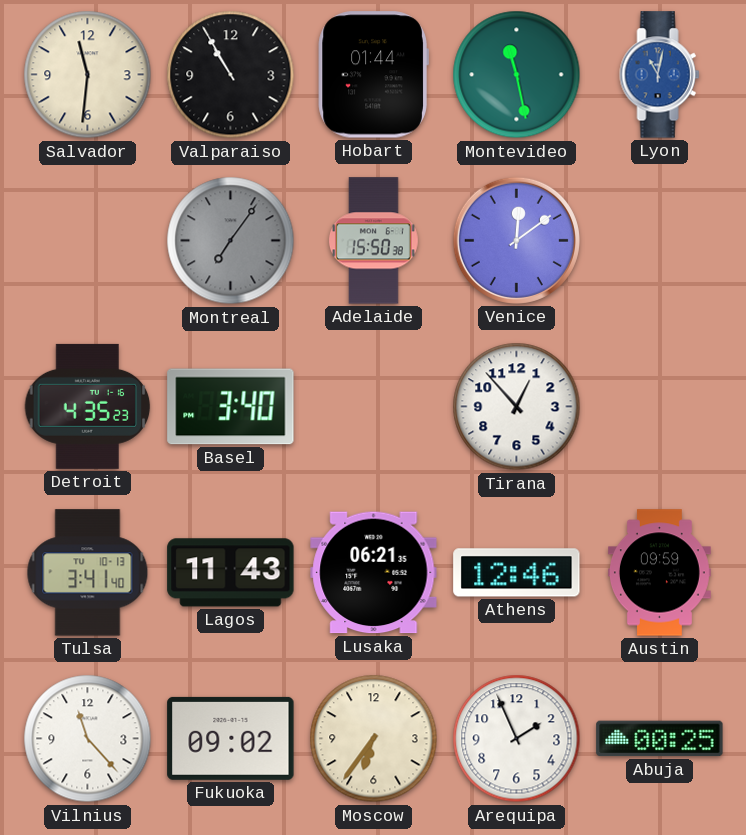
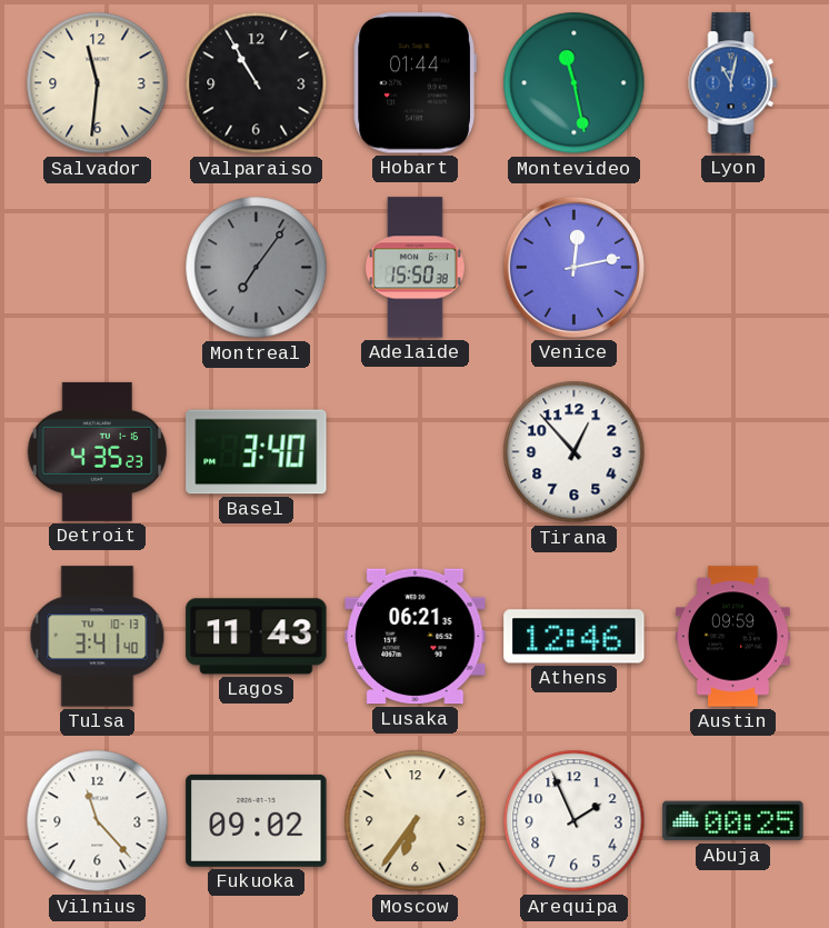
Venice: 12:09 -> 12:13
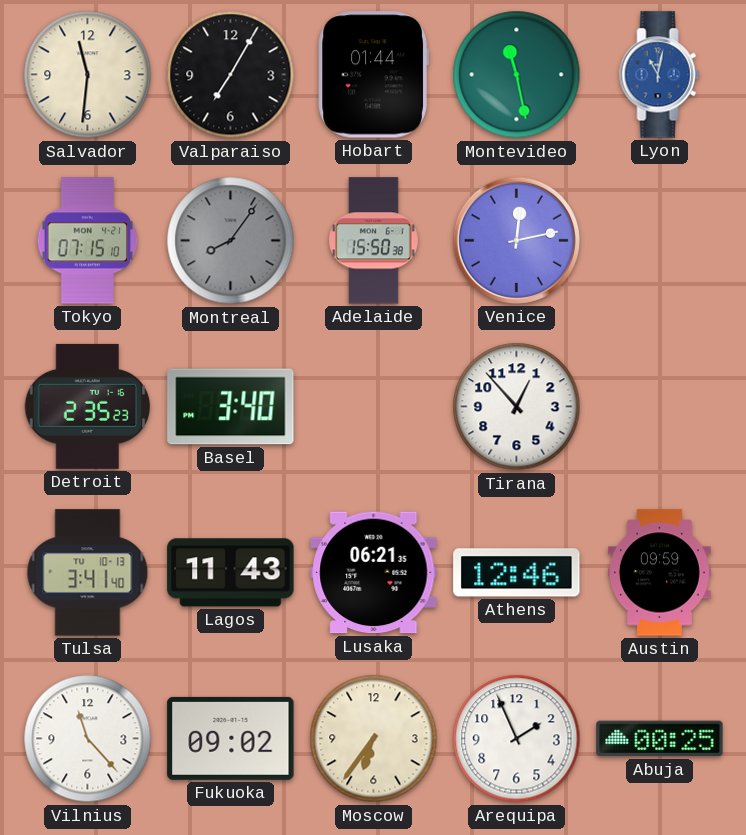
Valparaiso: 10:55 -> 7:05
Tokyo: none -> 07:15
Montreal: 7:06 -> 8:06
Detroit: 4:35 -> 2:35
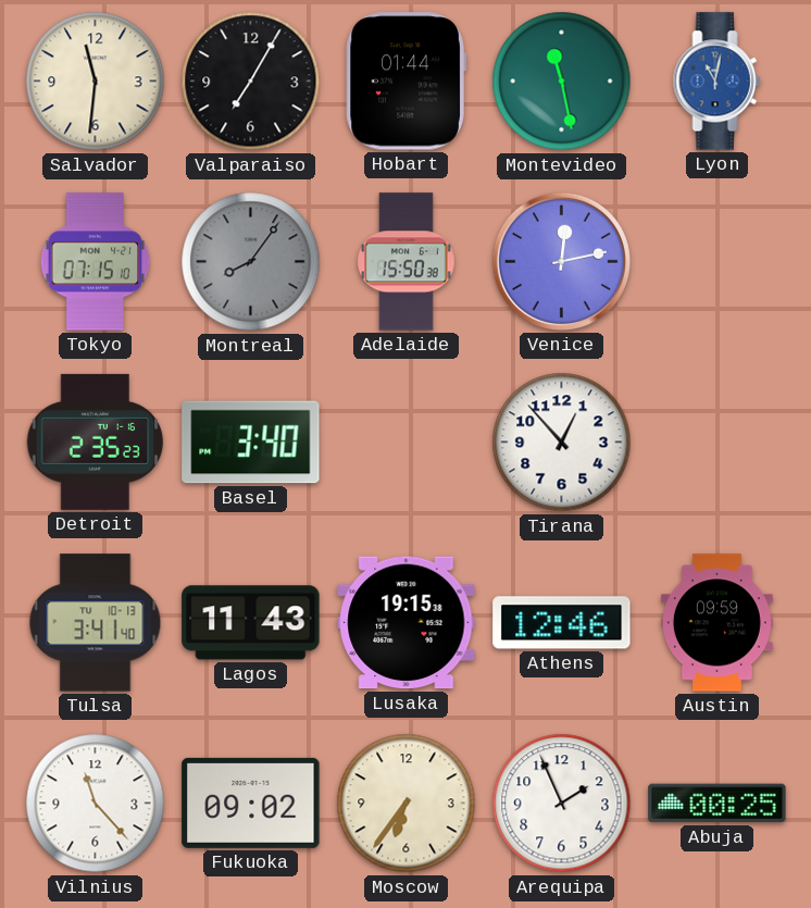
Lusaka: 06:21 -> 19:15
